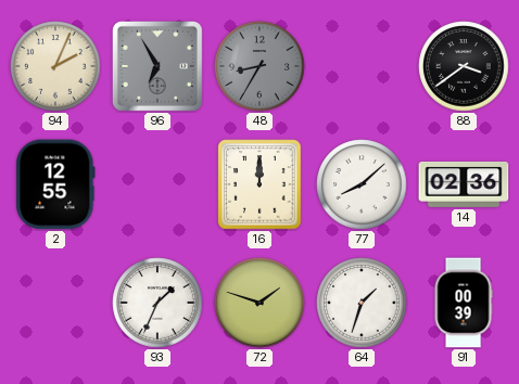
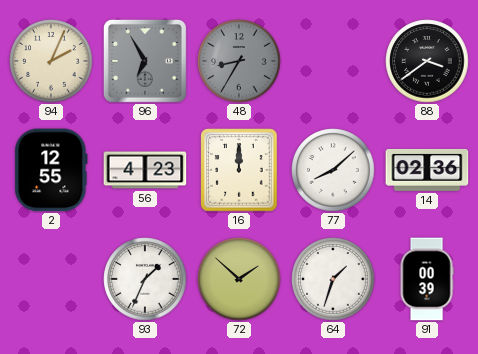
56: none -> 4:23
72: 1:48 -> 1:52
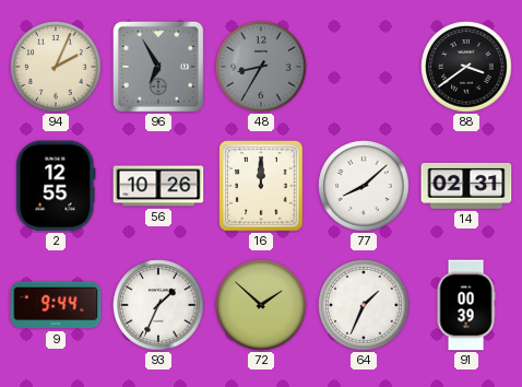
56: 4:23 -> 10:26
14: 02:36 -> 02:31
9: none -> 9:44
64: 1:33 -> 1:34
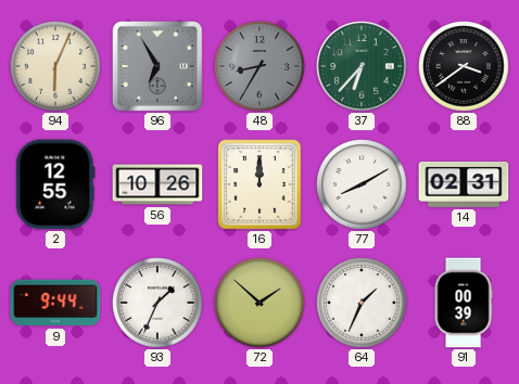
94: 2:04 -> 6:04
37: none -> 6:37
77: 8:08 -> 8:10
